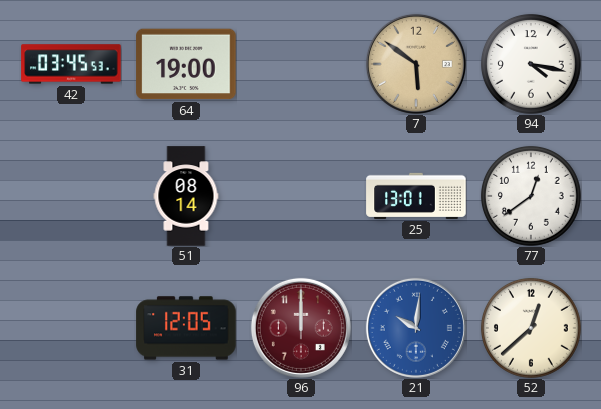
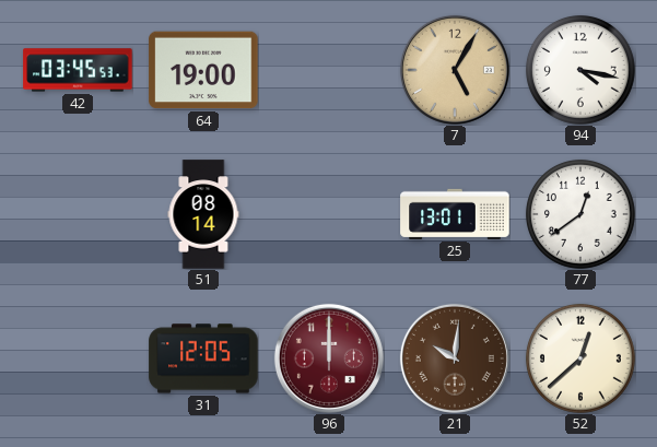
7: 5:51 -> 5:05
21 dial: blue -> brown
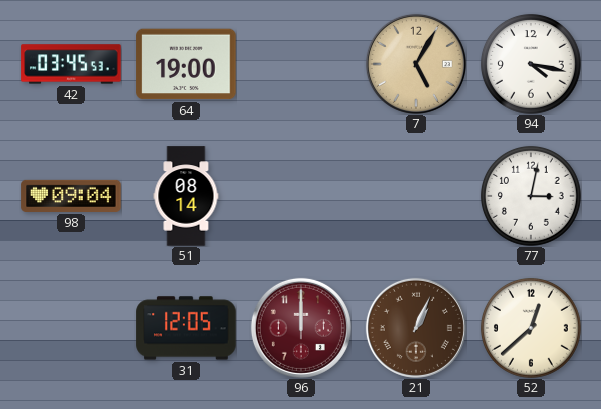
98: none -> 09:04
25: 13:01 -> none
77: 12:39 -> 3:02
21: 10:01 -> 1:04
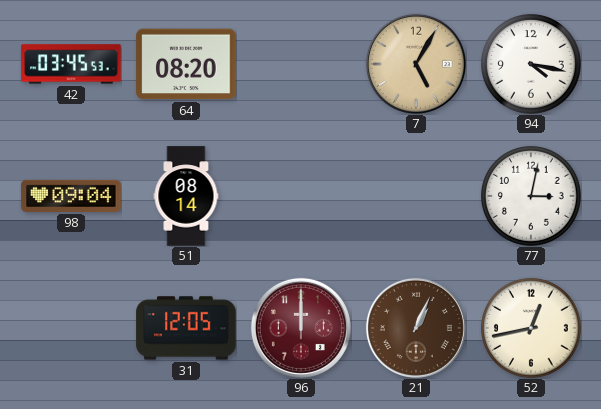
64: 19:00 -> 08:20
52: 12:38 -> 12:43
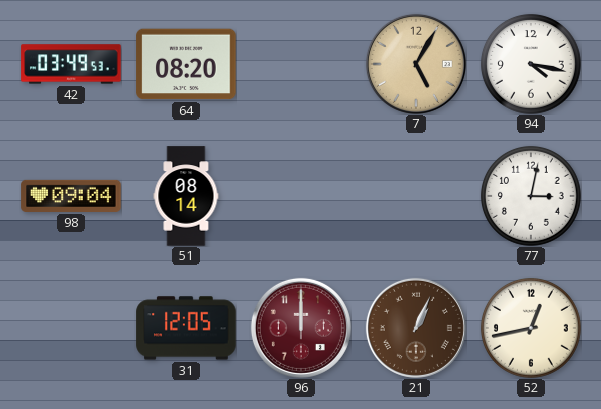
42: 03:45 -> 03:49
